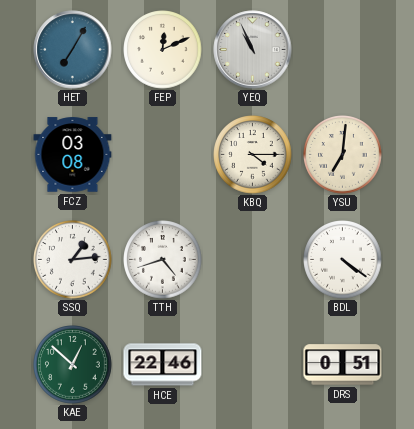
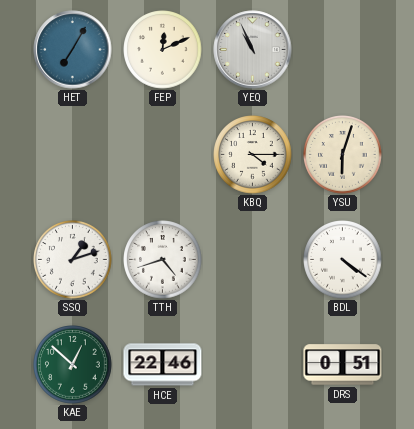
FCZ: 03:08 -> none
YSU: 7:01 -> 6:03
SSQ: 1:14 -> 1:12
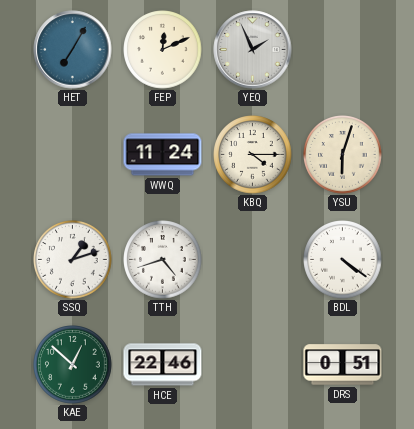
YEQ: 10:56 -> 1:56
WWQ: none -> 11:24
